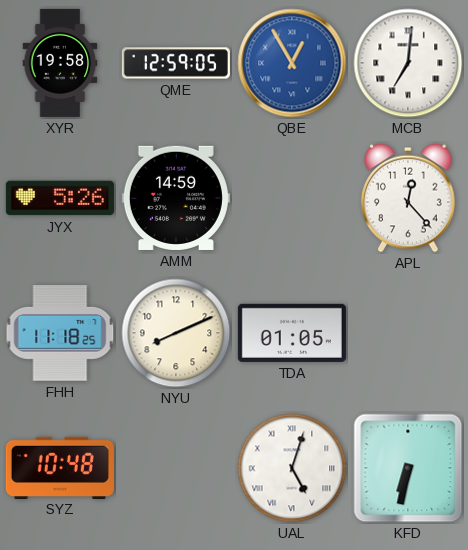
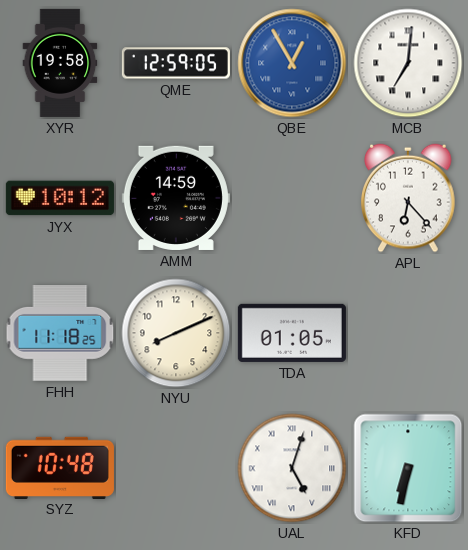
JYX: 5:26 -> 10:12
APL: 12:23 -> 6:23
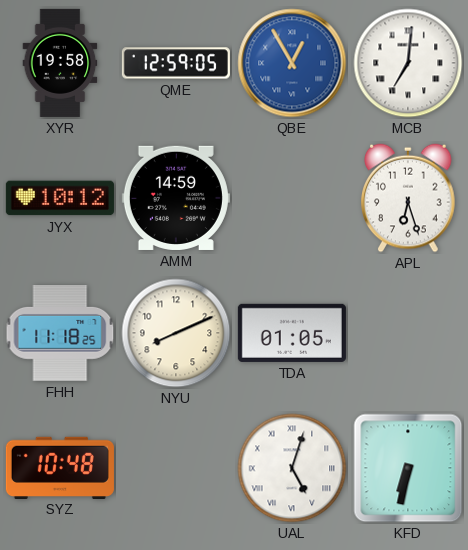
APL: 6:23 -> 6:27
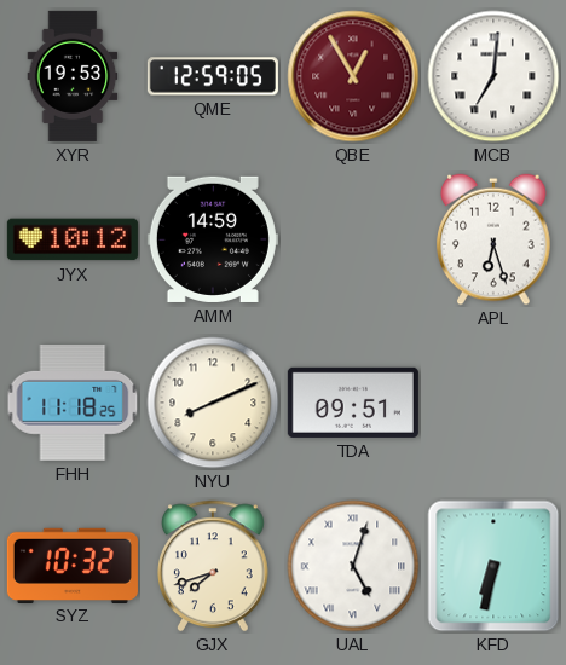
XYR: 19:58 -> 19:53
QBE dial: blue -> burgundy
TDA: 01:05 -> 09:51
SYZ: 10:48 -> 10:32
GJX: none -> 7:42
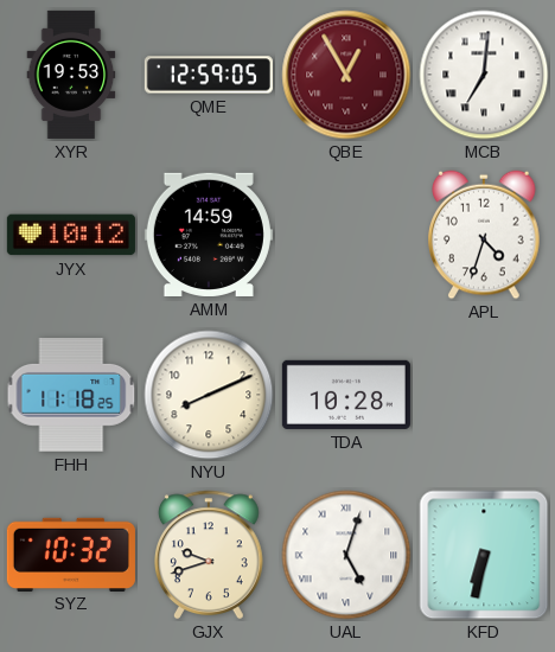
APL: 6:27 -> 4:33
TDA: 09:51 -> 10:28
GJX: 7:42 -> 9:42
